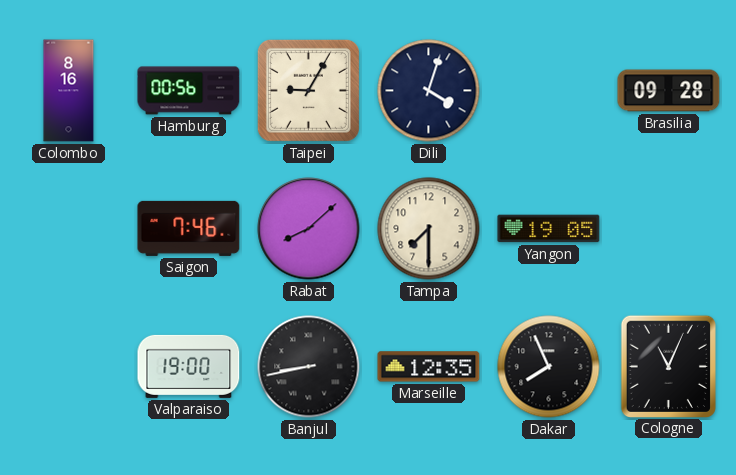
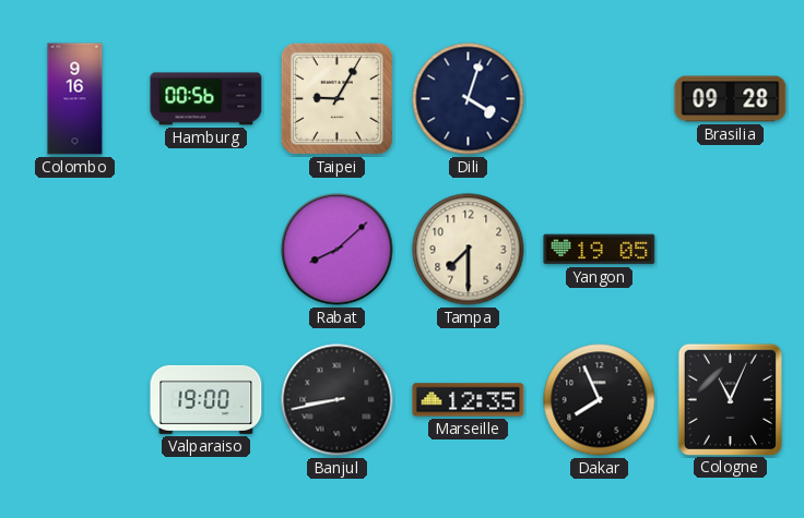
Colombo: 8:16 -> 9:16
Saigon: 7:46 -> none
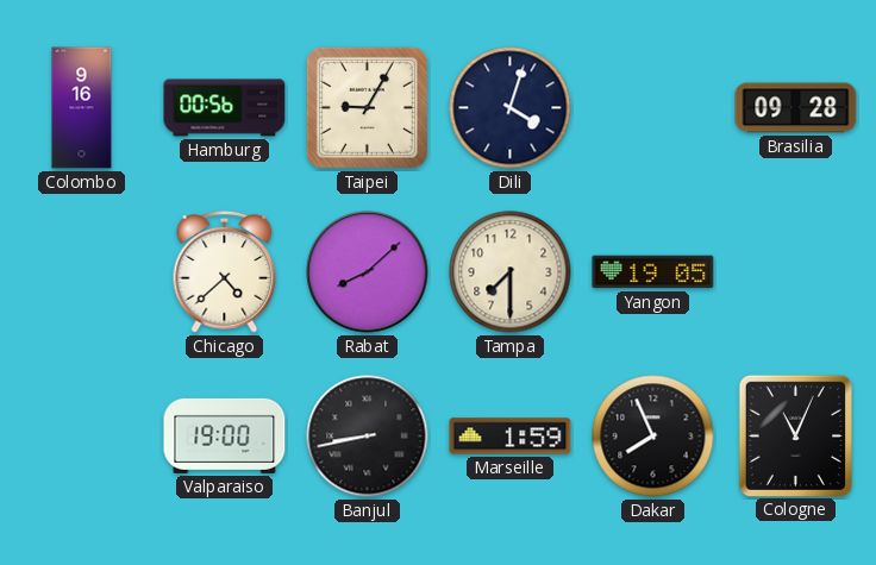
Chicago: none -> 4:38
Marseille: 12:35 -> 1:59
